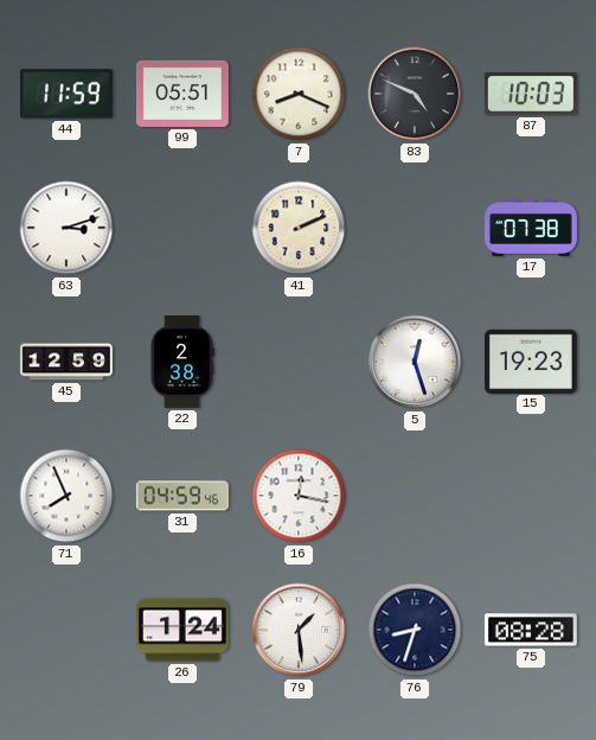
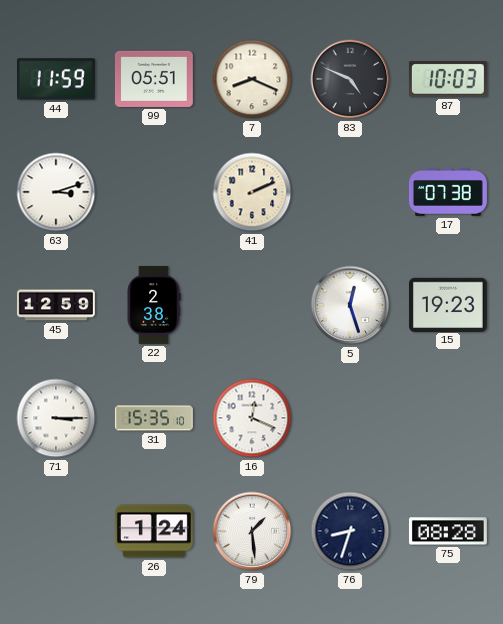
71: 7:56 -> 3:15
31: 04:59 -> 15:35
16: 12:17 -> 12:19
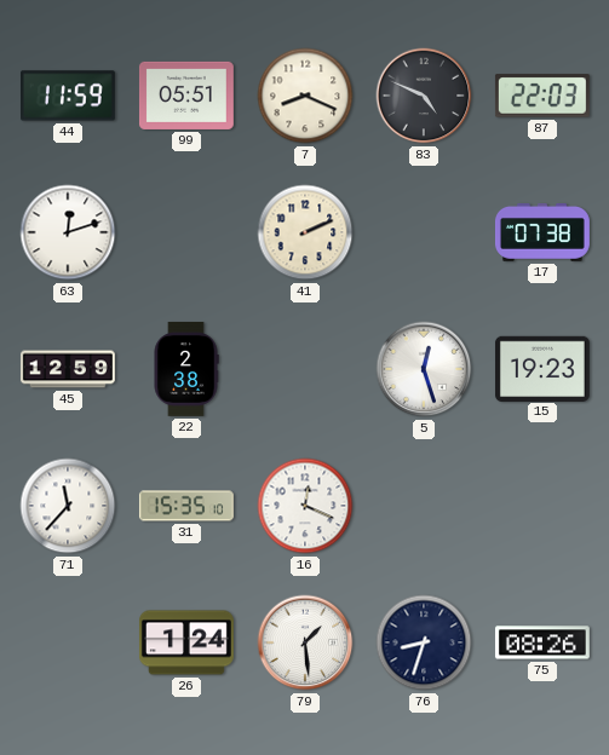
87: 10:03 -> 22:03
63: 3:12 -> 12:12
71: 3:15 -> 11:37
75: 08:28 -> 08:26
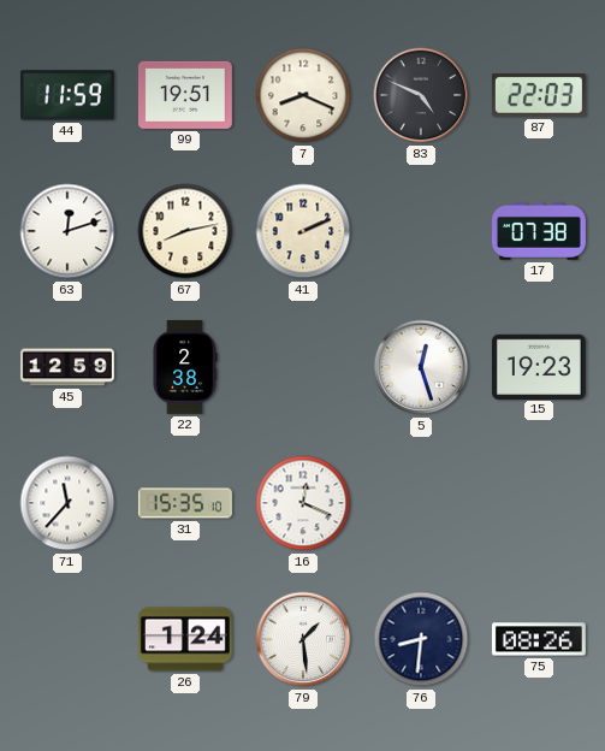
99: 05:51 -> 19:51
67: none -> 8:13
76: 8:33 -> 8:31
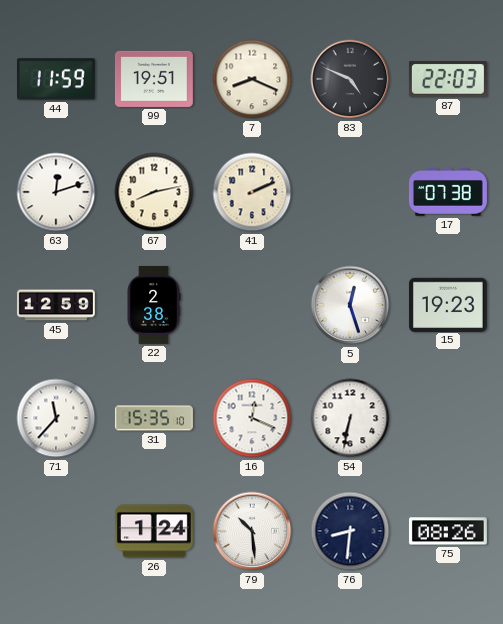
54: none -> 6:32
79: 1:29 -> 10:29
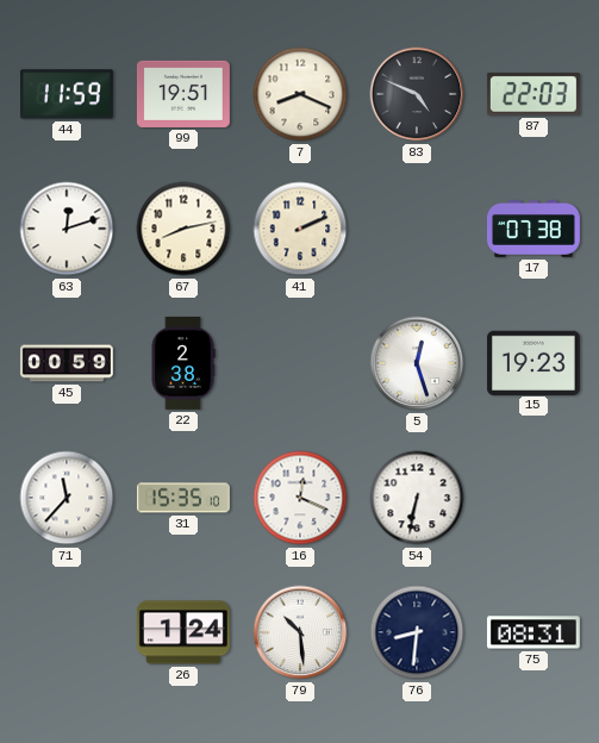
45: 12:59 -> 00:59
75: 08:26 -> 08:31
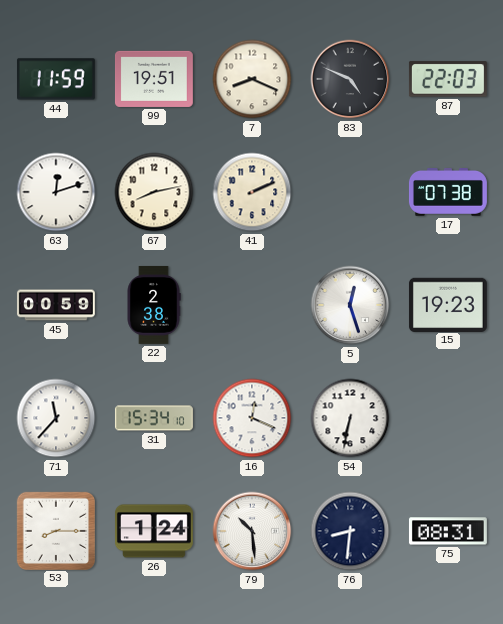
31: 15:35 -> 15:34
53: none -> 8:15
